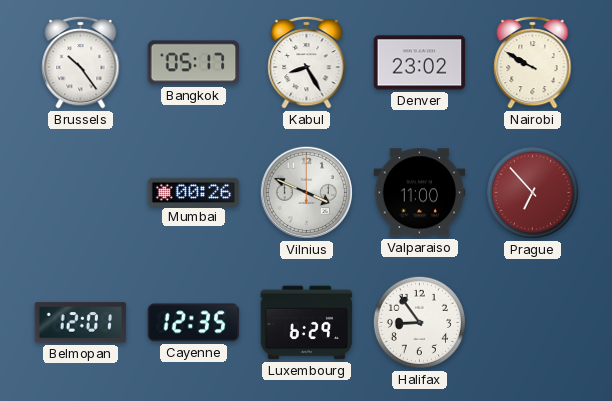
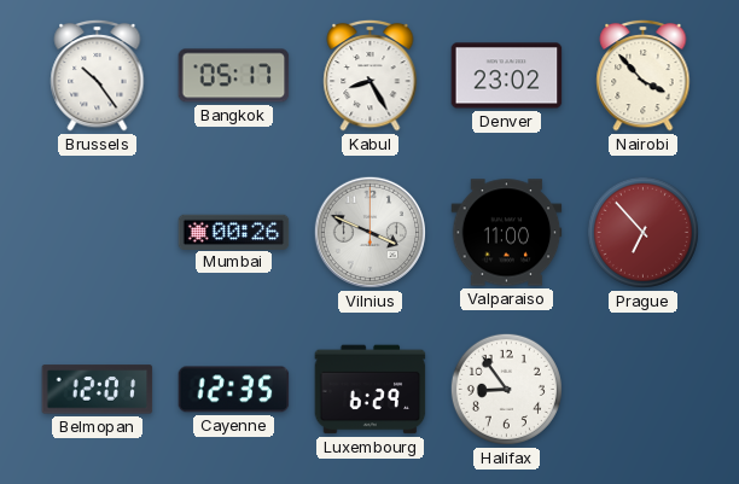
Nairobi: 9:50 -> 3:53
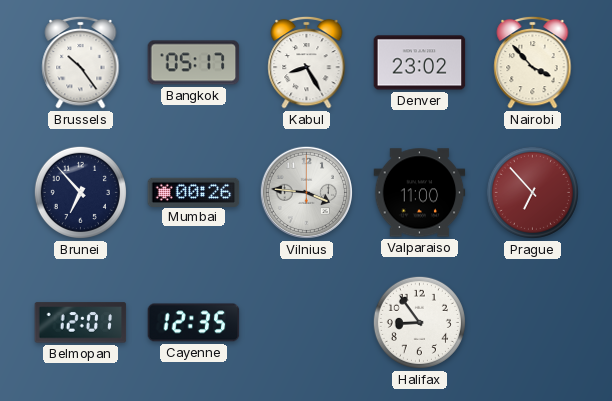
Brunei: none -> 6:53
Vilnius: 3:49 -> 3:46
Luxembourg: 6:29 -> none
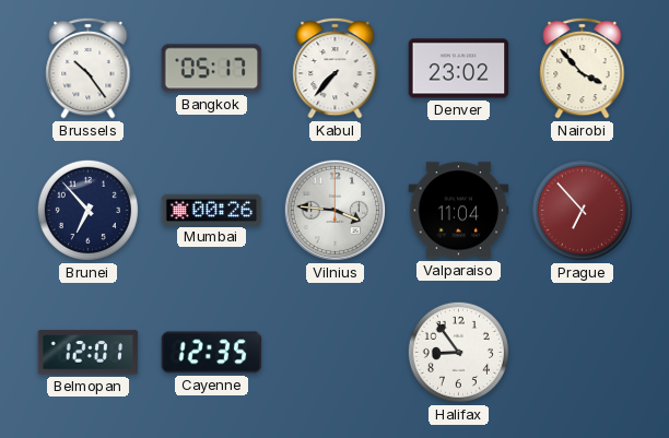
Kabul: 8:25 -> 7:37
Valparaiso: 11:00 -> 11:04
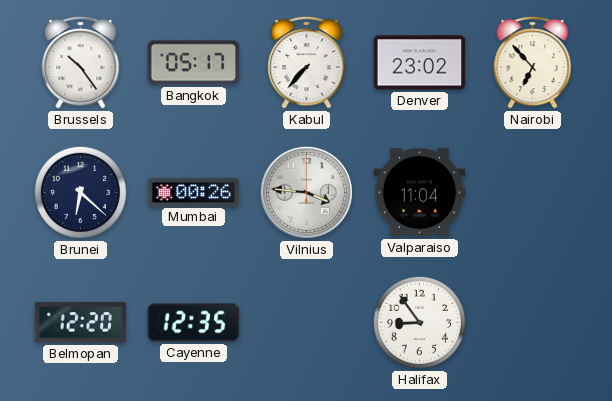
Nairobi: 3:53 -> 6:53
Brunei: 6:53 -> 6:22
Prague: 6:53 -> none
Belmopan: 12:01 -> 12:20
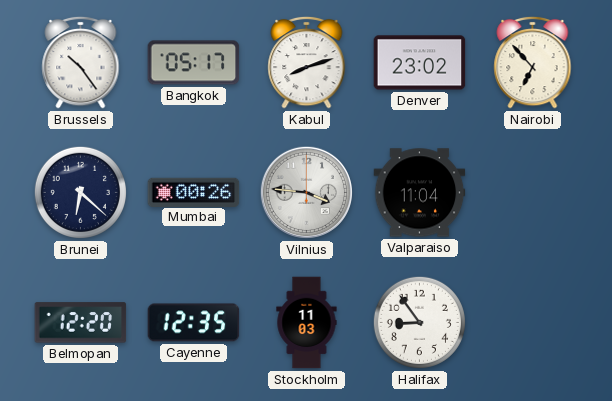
Kabul: 7:37 -> 8:12
Stockholm: none -> 11:03
